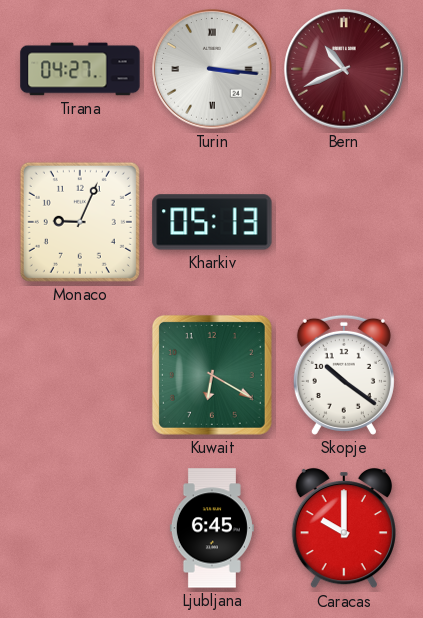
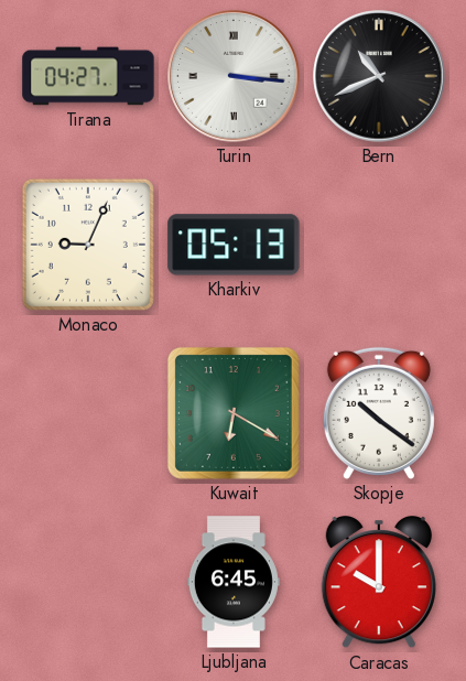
Bern dial: burgundy -> black
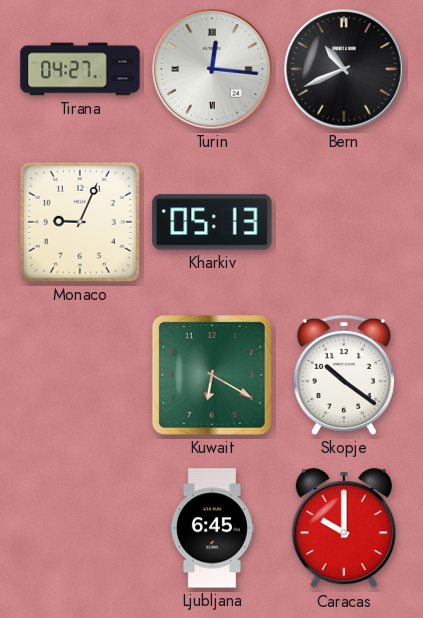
Turin: 3:16 -> 12:16
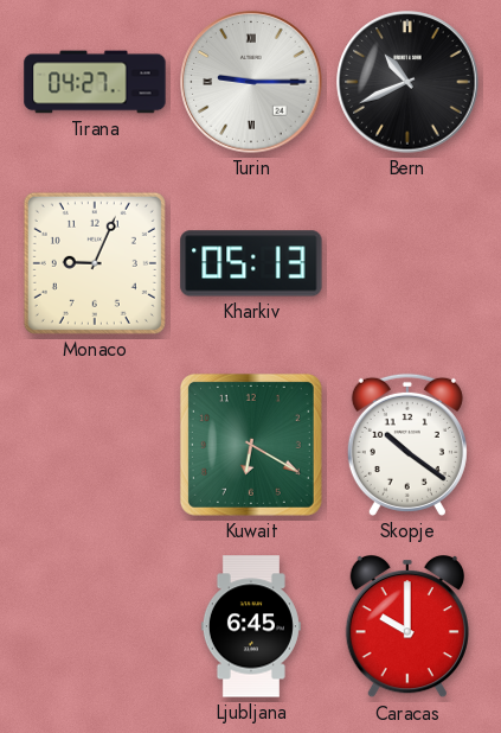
Turin: 12:16 -> 9:15
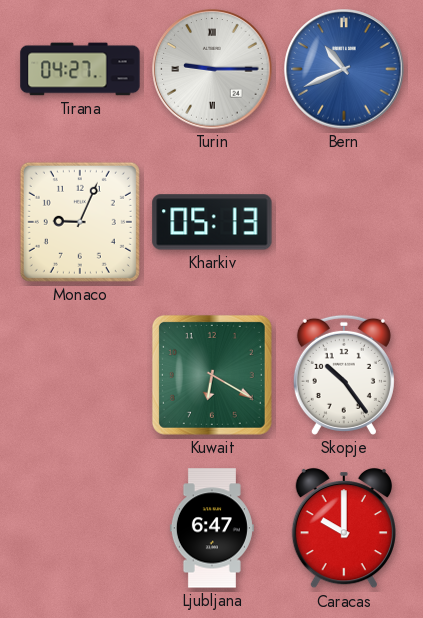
Bern dial: black -> blue
Skopje: 10:21 -> 10:24
Ljubljana: 6:45 -> 6:47
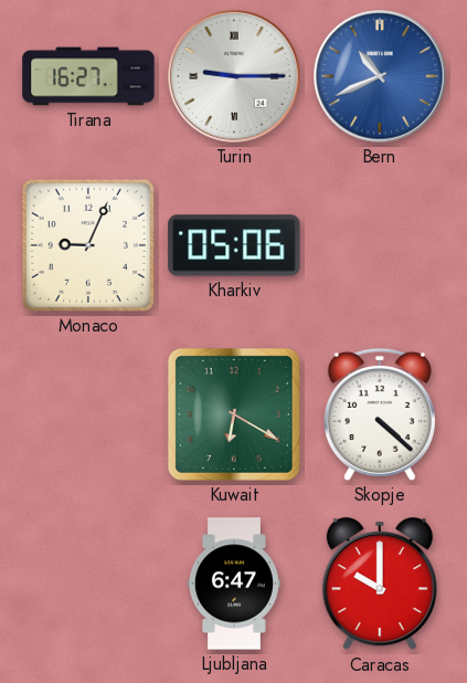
Tirana: 04:27 -> 16:27
Kharkiv: 05:13 -> 05:06
Skopje: 10:24 -> 4:22
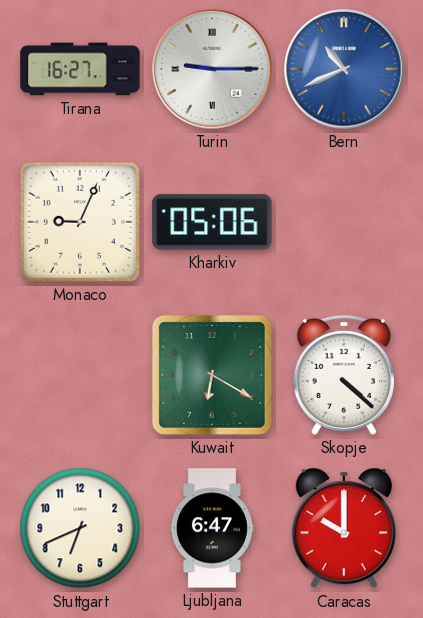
Stuttgart: none -> 6:41
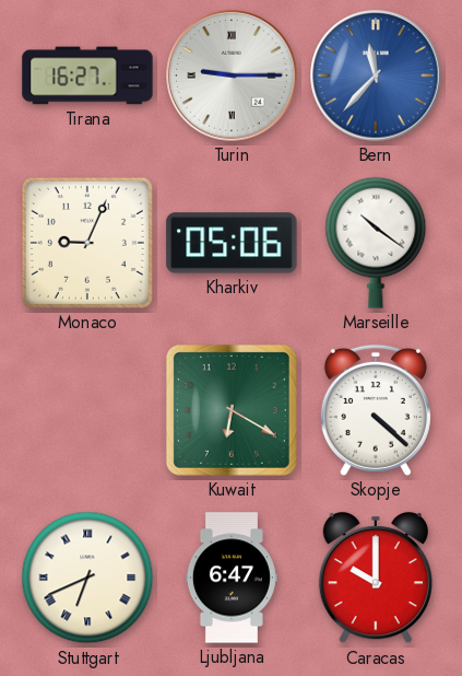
Bern: 10:41 -> 11:37
Marseille: none -> 10:21
Stuttgart numerals: Arabic -> Roman
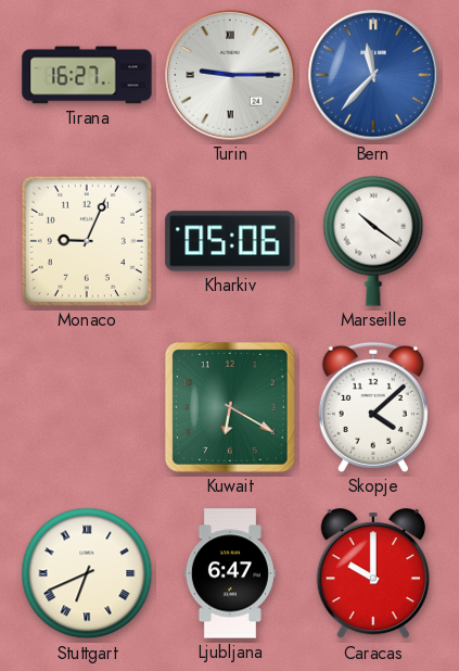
Skopje: 4:22 -> 4:08
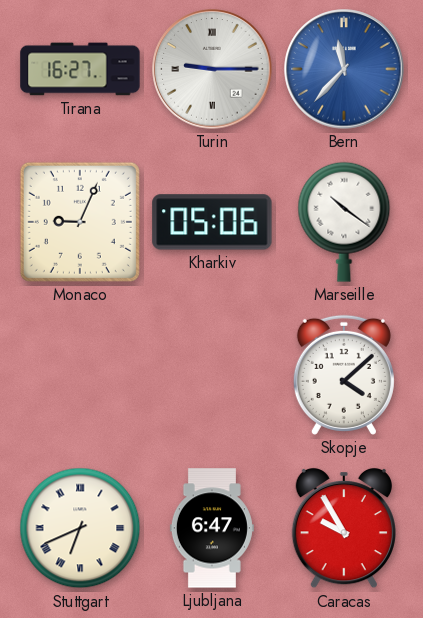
Kuwait: 6:20 -> none
Caracas: 10:00 -> 9:55
